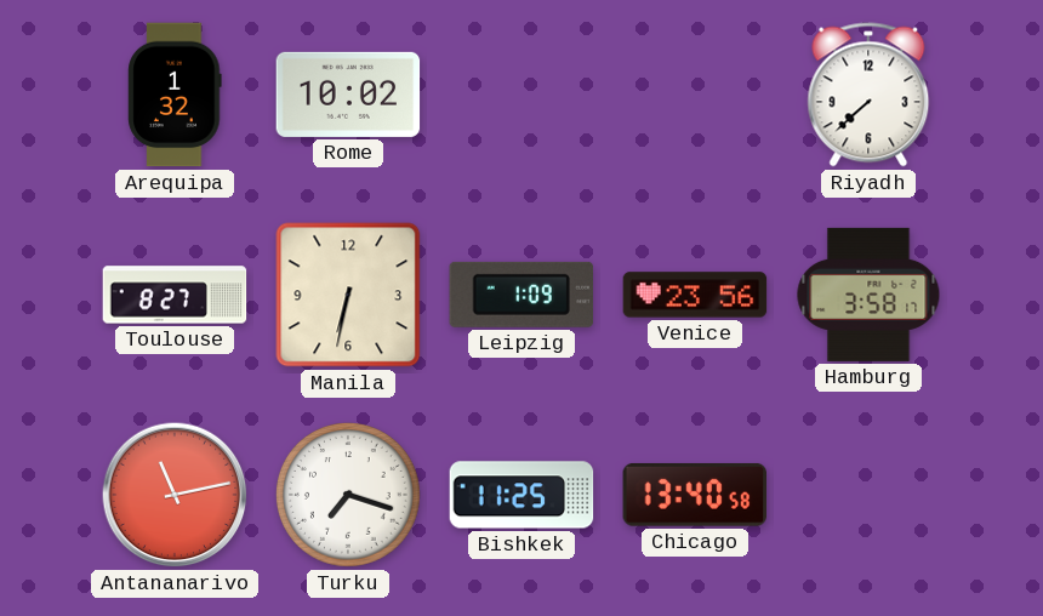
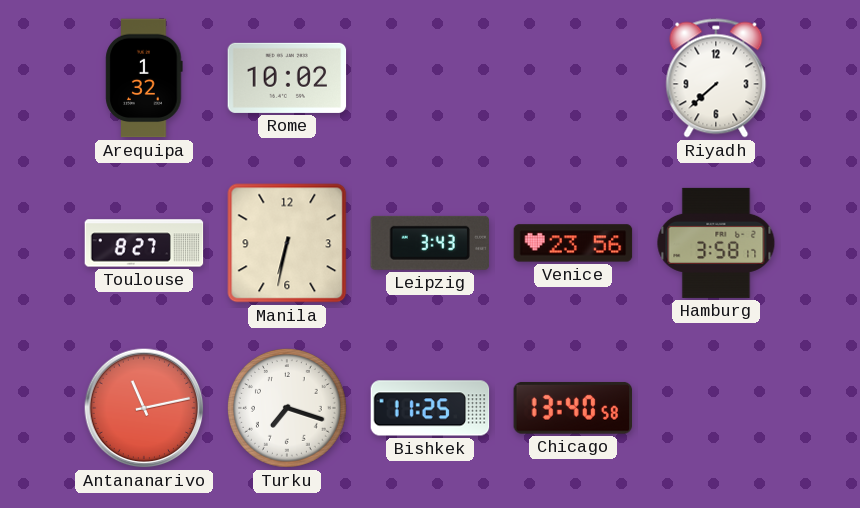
Leipzig: 1:09 -> 3:43
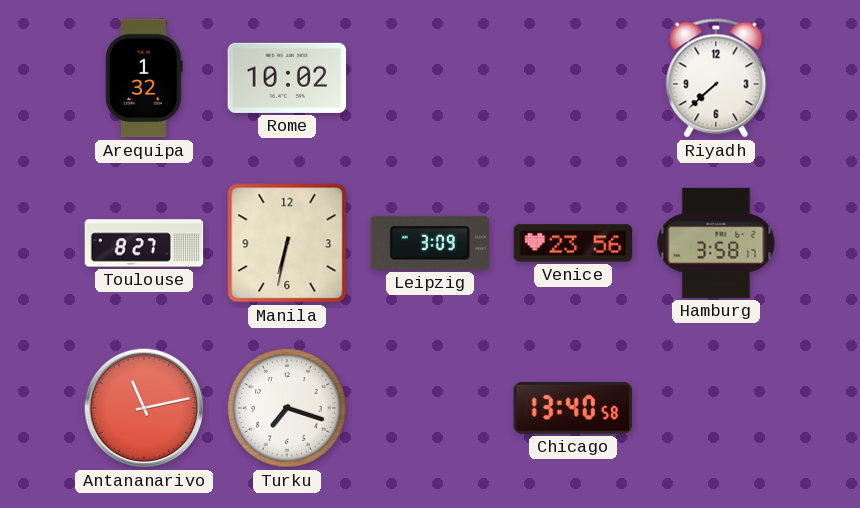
Leipzig: 3:43 -> 3:09
Bishkek: 11:25 -> none
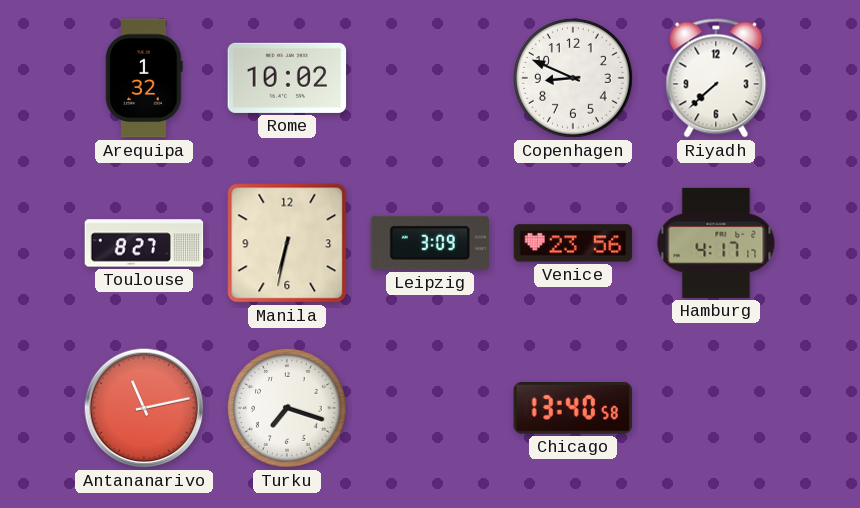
Copenhagen: none -> 8:49
Hamburg: 3:58 -> 4:17
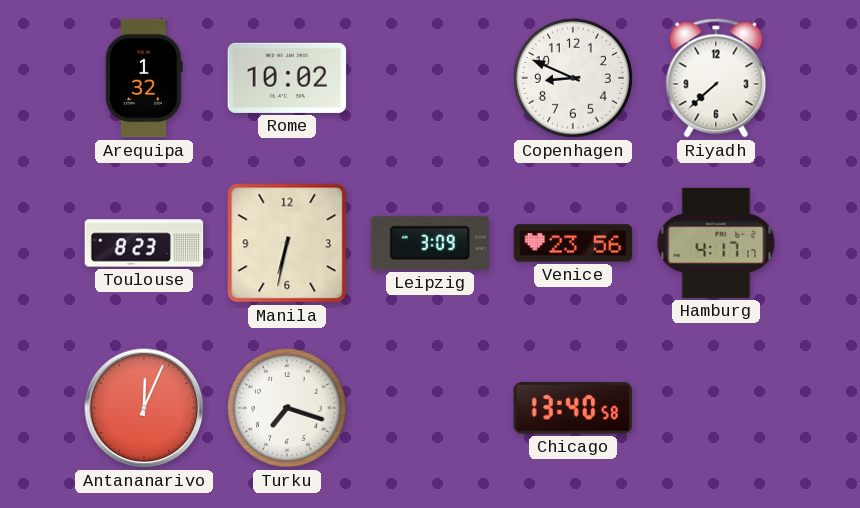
Toulouse: 8:27 -> 8:23
Antananarivo: 11:13 -> 12:04
